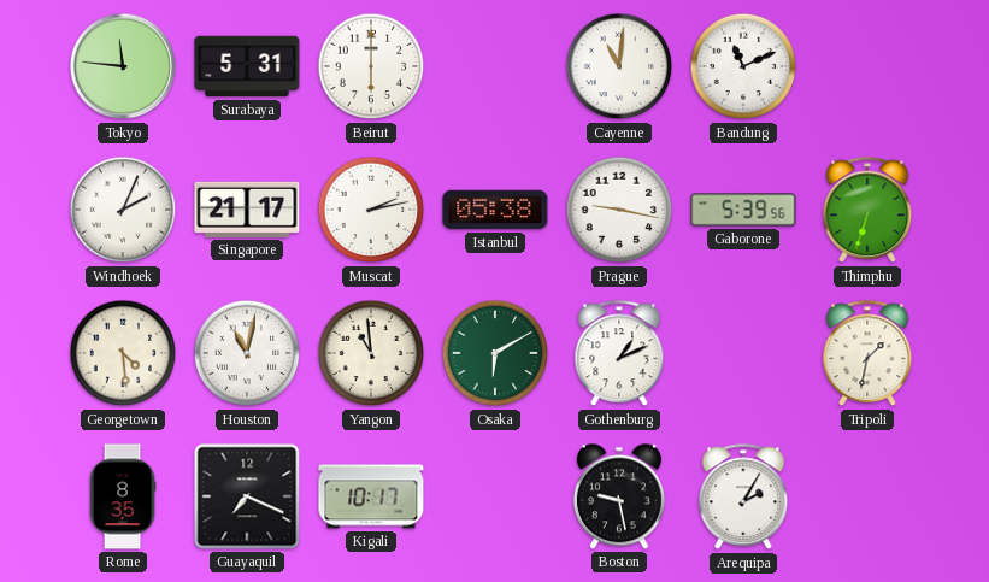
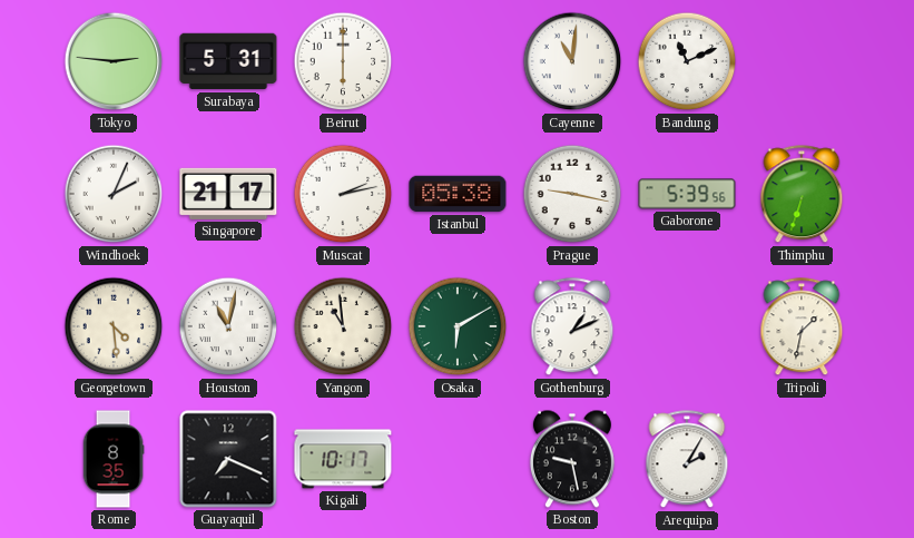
Tokyo: 11:46 -> 2:46
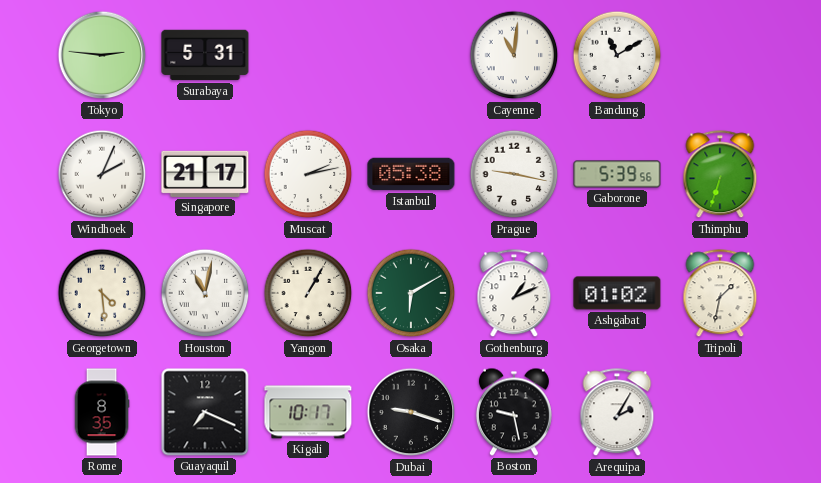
Beirut: 6:00 -> none
Bandung: 11:11 -> 11:10
Yangon: 10:59 -> 1:05
Ashgabat: none -> 01:02
Dubai: none -> 9:18
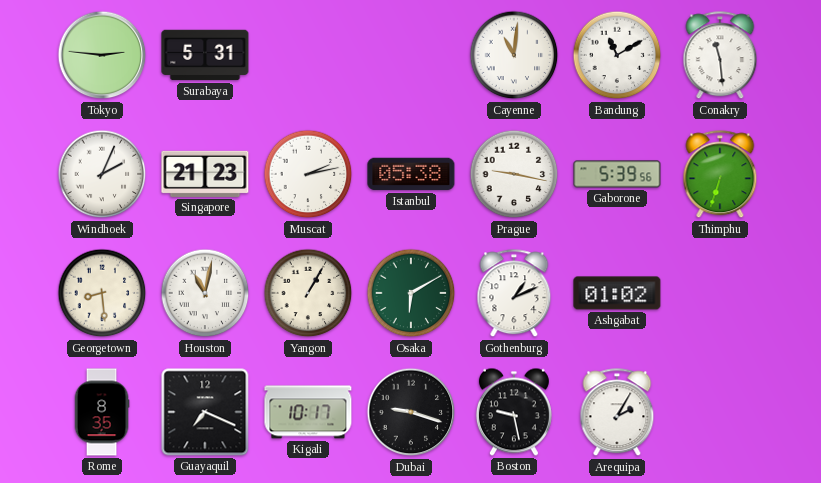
Conakry: none -> 11:29
Singapore: 21:17 -> 21:23
Georgetown: 4:29 -> 8:29
Tripoli: 1:32 -> none
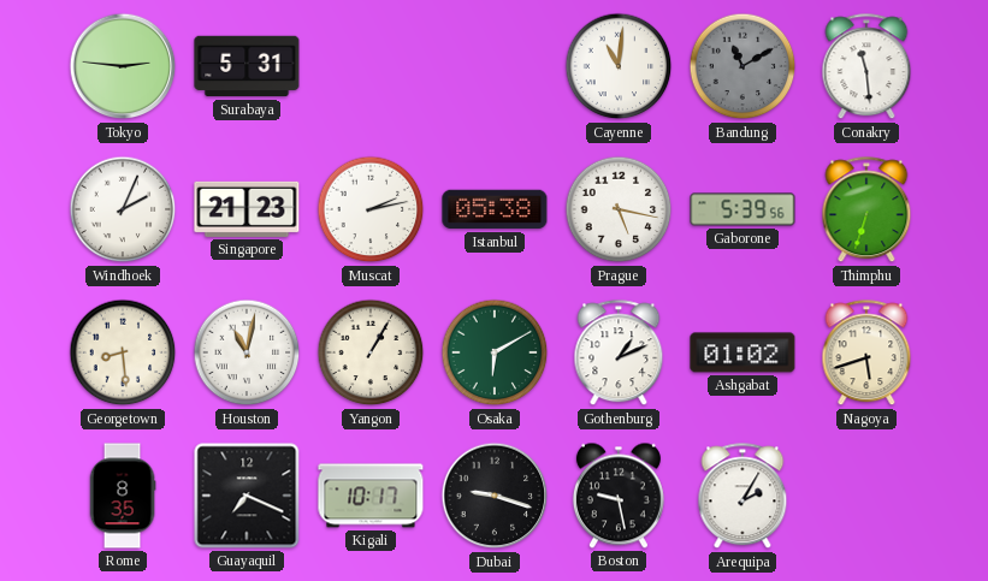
Bandung dial: white -> grey
Prague: 9:17 -> 5:17
Nagoya: none -> 5:42
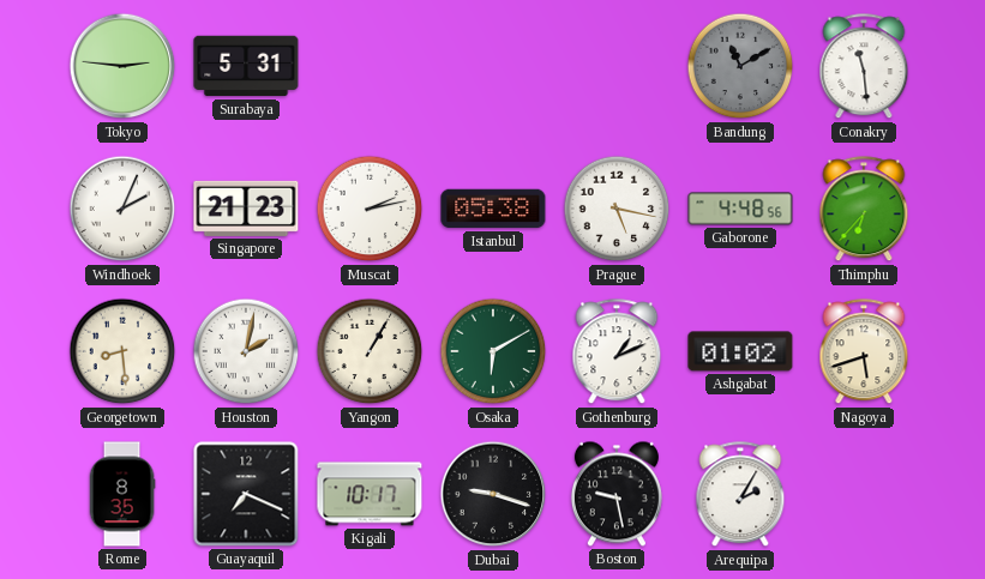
Cayenne: 11:01 -> none
Gaborone: 5:39 -> 4:48
Thimphu: 6:33 -> 6:37
Houston: 11:02 -> 2:02
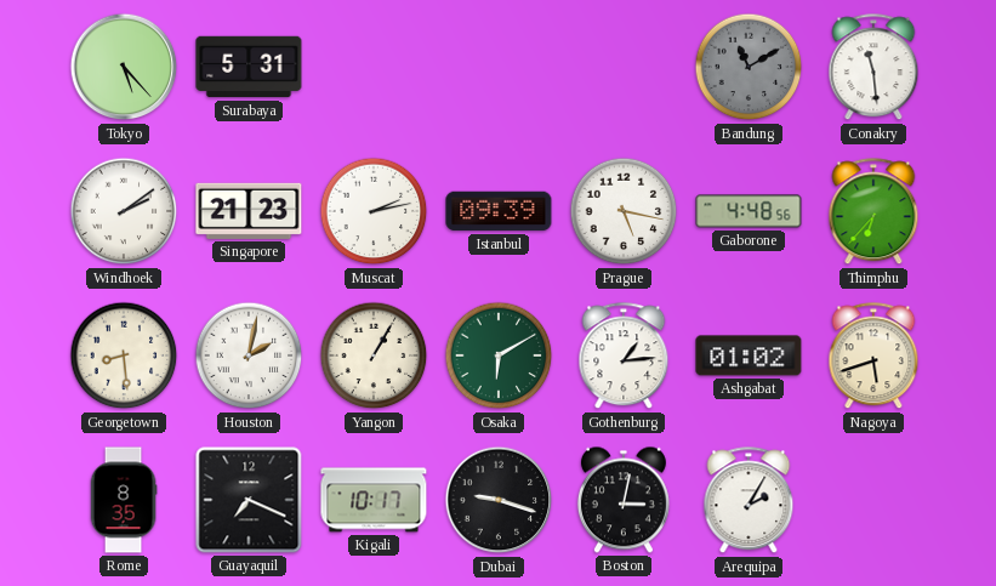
Tokyo: 2:46 -> 5:23
Windhoek: 2:04 -> 2:09
Istanbul: 05:38 -> 09:39
Gothenburg: 1:11 -> 1:14
Boston: 9:28 -> 3:02
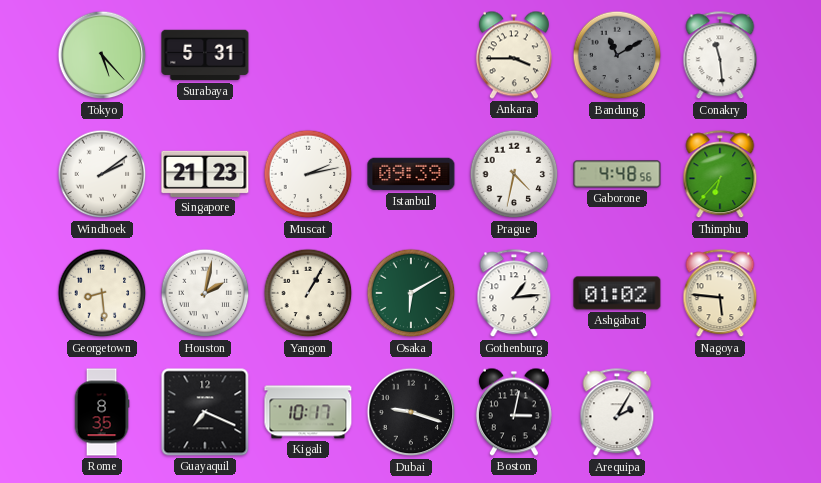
Ankara: none -> 3:45
Prague: 5:17 -> 4:32
Nagoya: 5:42 -> 5:46
